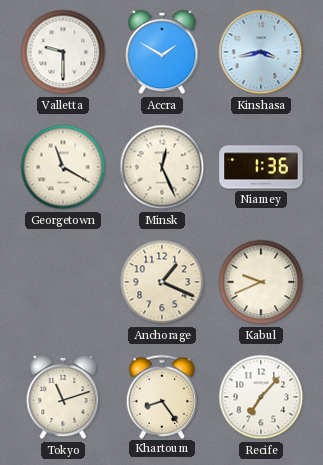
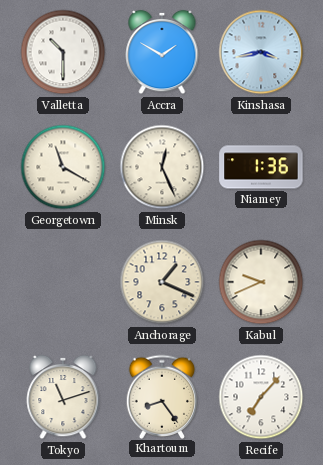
Valletta: 9:30 -> 10:30
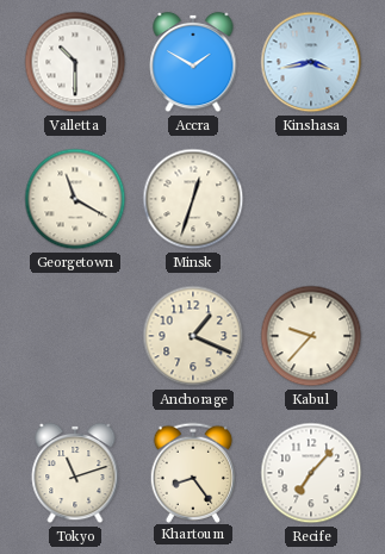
Minsk: 12:26 -> 12:33
Niamey: 1:36 -> none
Kabul: 9:41 -> 9:37
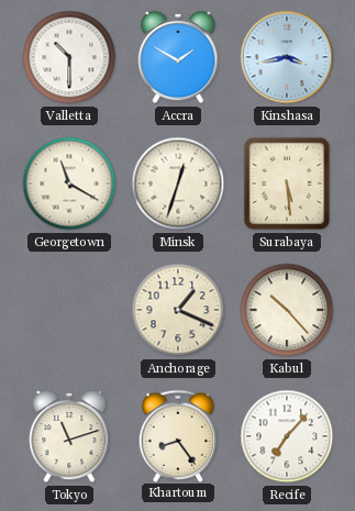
Surabaya: none -> 5:29
Kabul: 9:37 -> 10:23
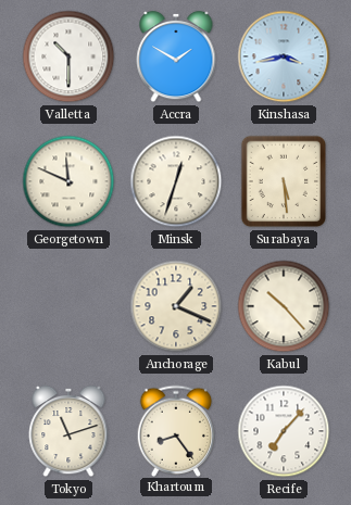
Georgetown: 11:20 -> 11:49
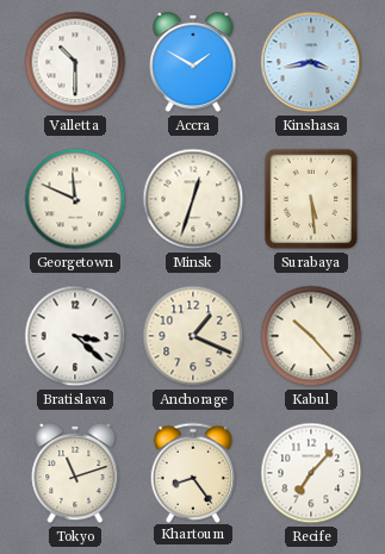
Bratislava: none -> 3:22
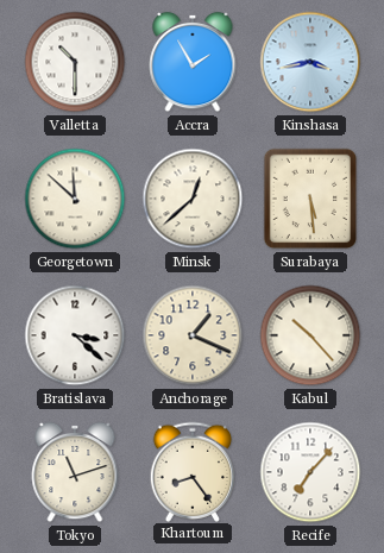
Accra: 1:50 -> 1:55
Georgetown: 11:49 -> 11:52
Minsk: 12:33 -> 12:38
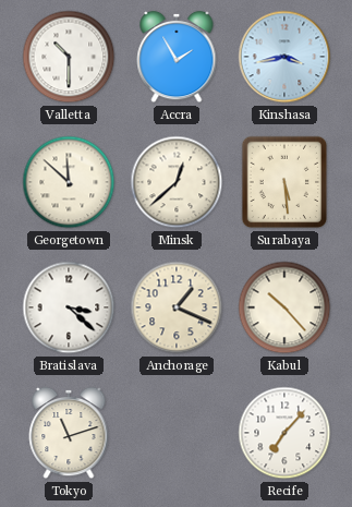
Khartoum: 8:24 -> none
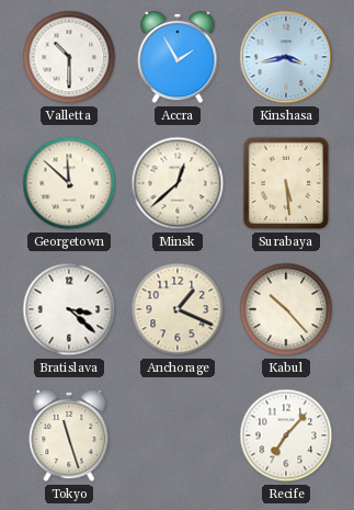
Tokyo: 11:12 -> 11:27
